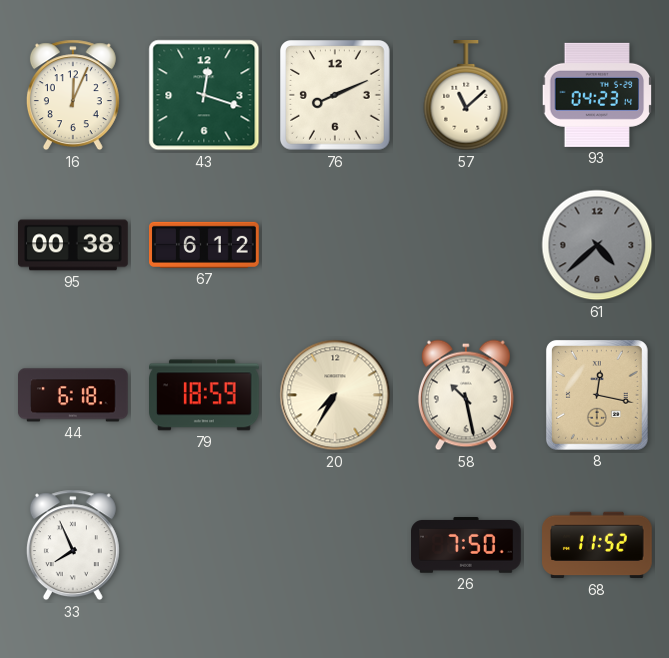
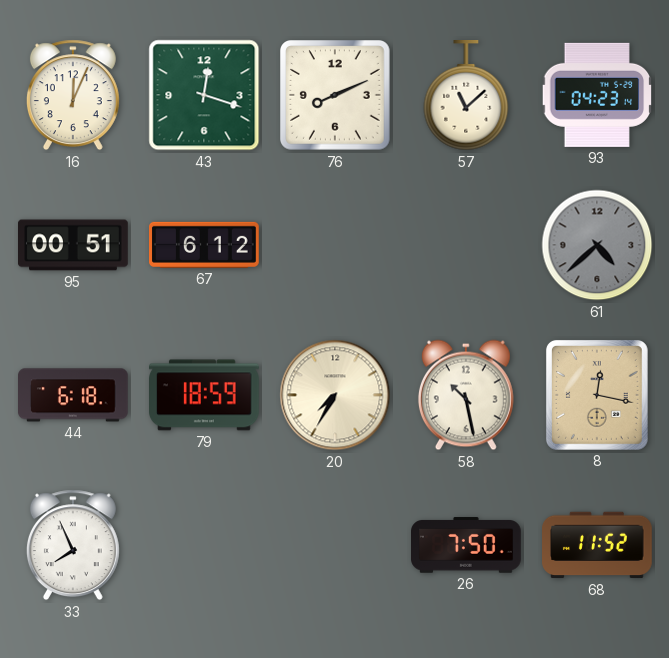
95: 00:38 -> 00:51
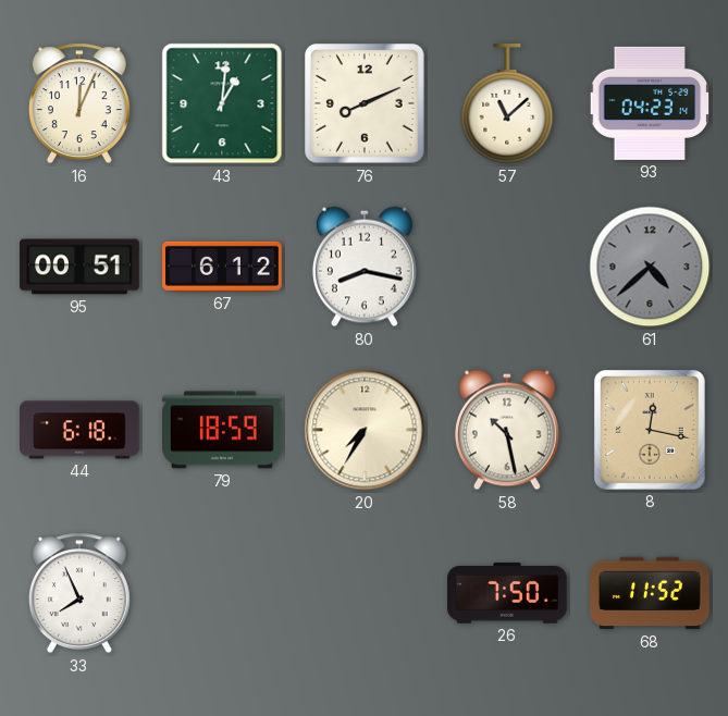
43: 12:18 -> 1:01
80: none -> 8:17
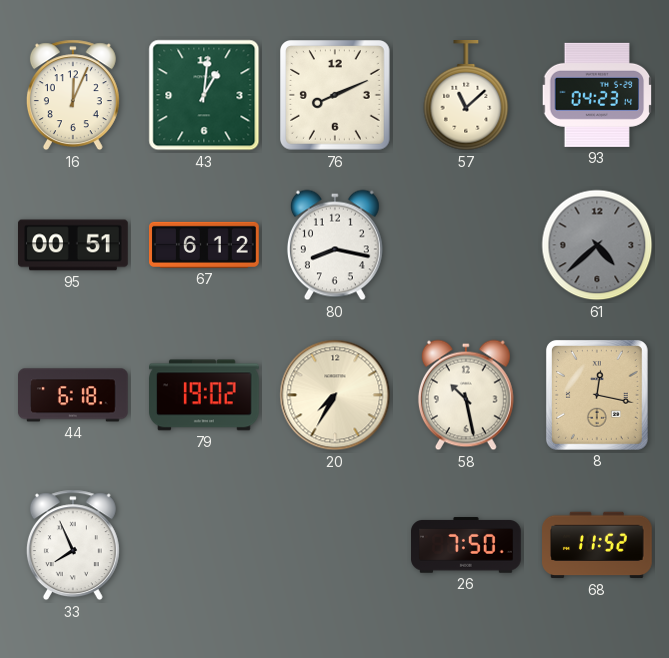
79: 18:59 -> 19:02
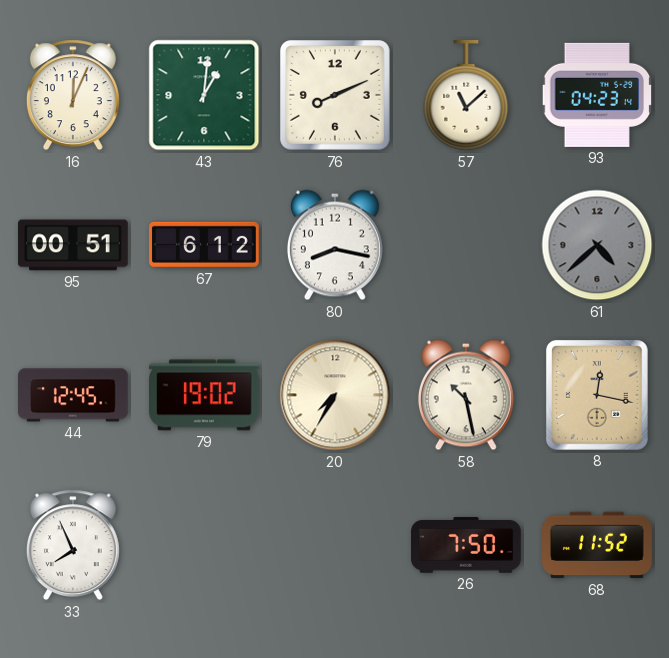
44: 6:18 -> 12:45
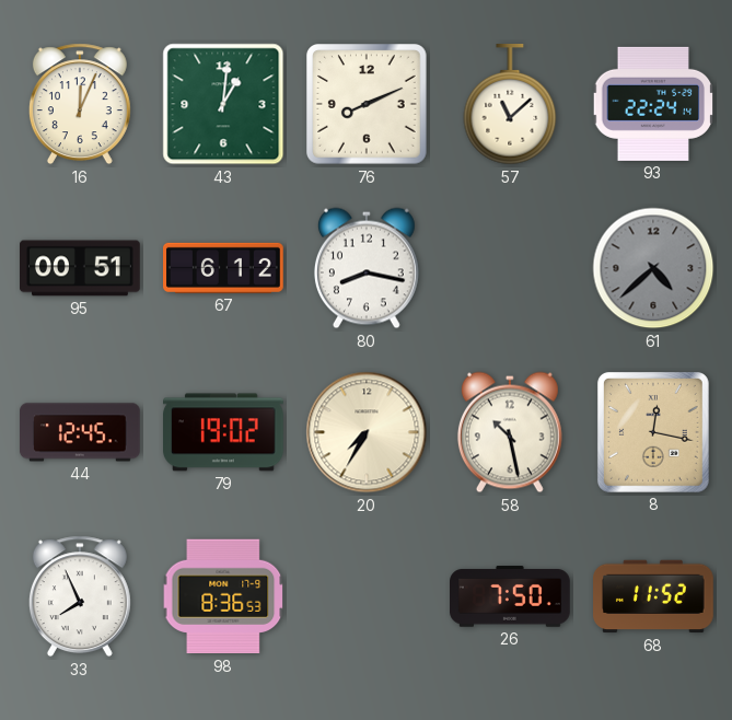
93: 04:23 -> 22:24
98: none -> 8:36
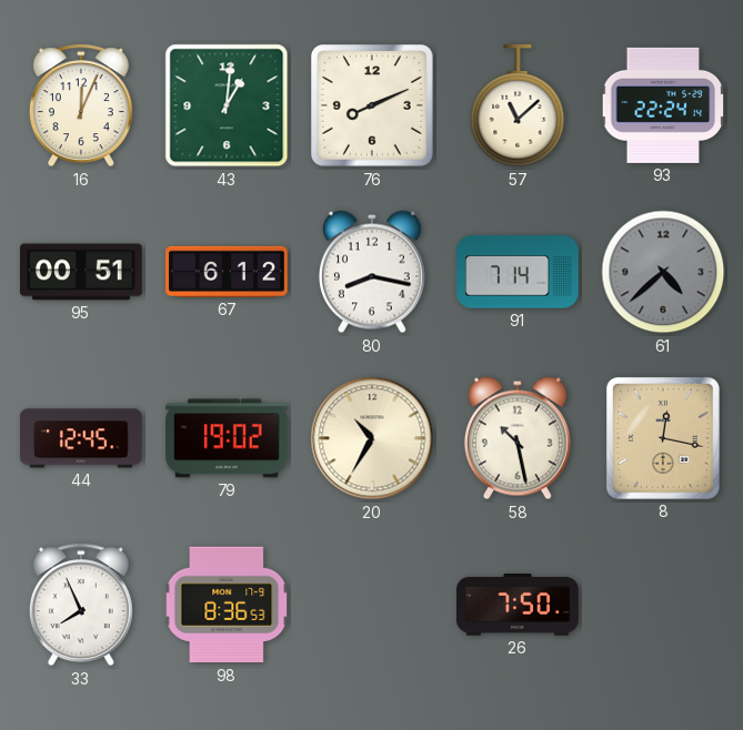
91: none -> 7:14
20: 7:35 -> 10:35
68: 11:52 -> none
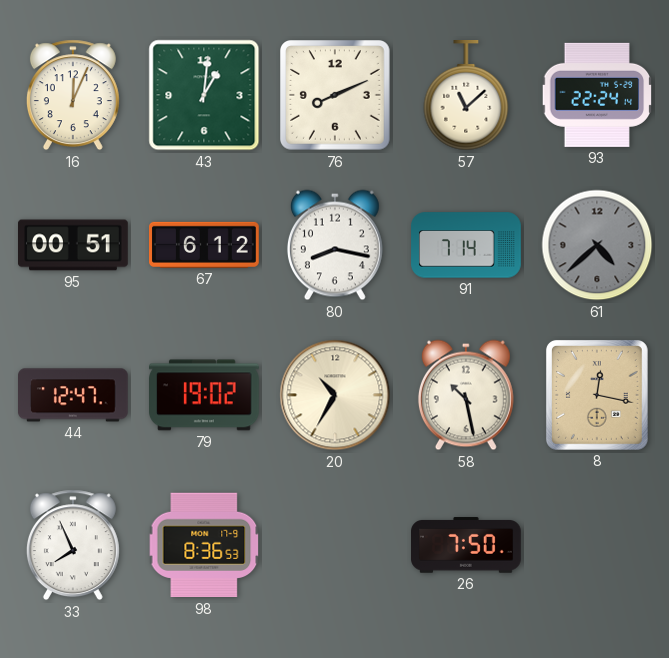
44: 12:45 -> 12:47
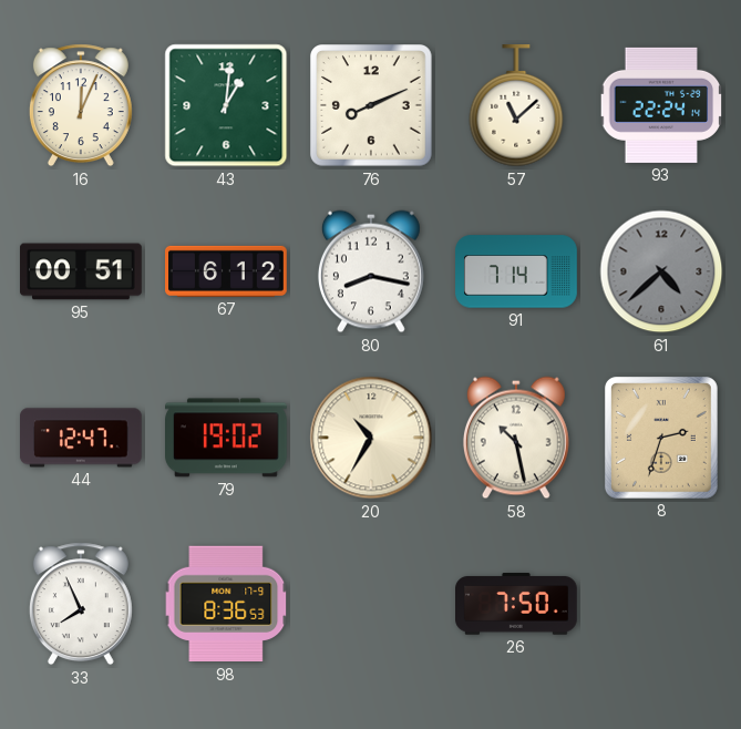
8: 12:17 -> 2:33
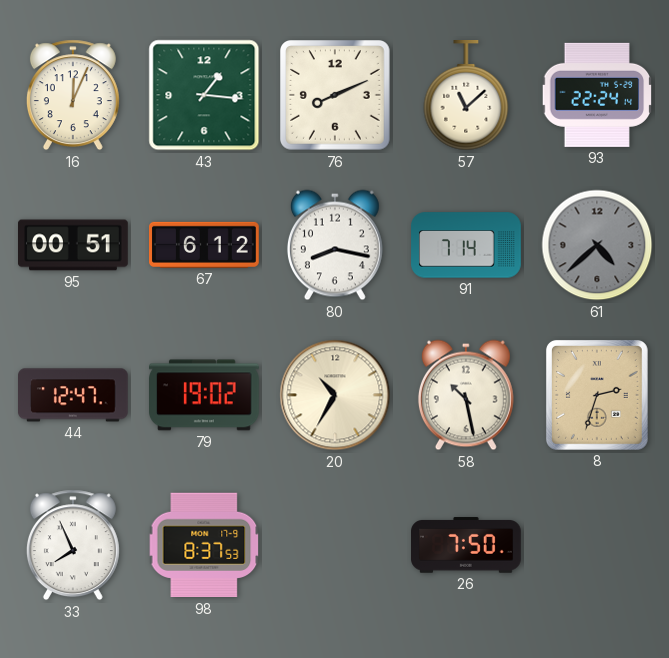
43: 1:01 -> 1:16
98: 8:36 -> 8:37
